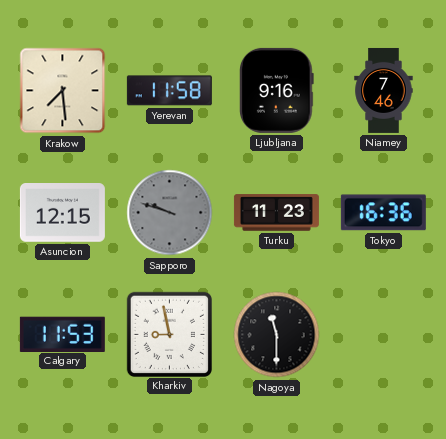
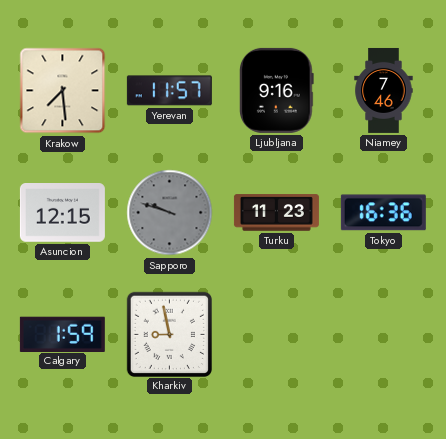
Yerevan: 11:58 -> 11:57
Calgary: 11:53 -> 1:59
Nagoya: 11:30 -> none
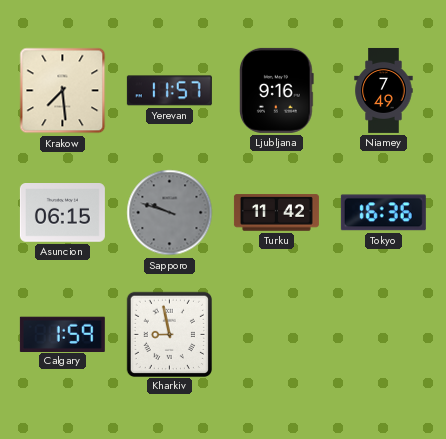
Niamey: 7:46 -> 7:49
Asuncion: 12:15 -> 06:15
Turku: 11:23 -> 11:42
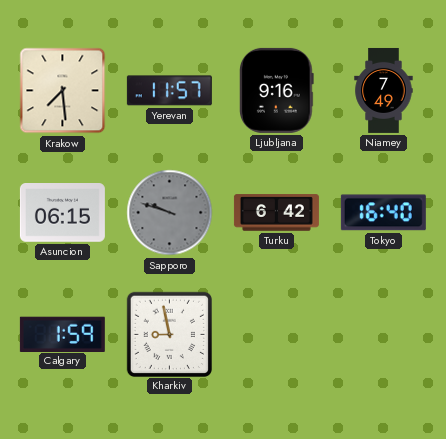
Turku: 11:42 -> 6:42
Tokyo: 16:36 -> 16:40
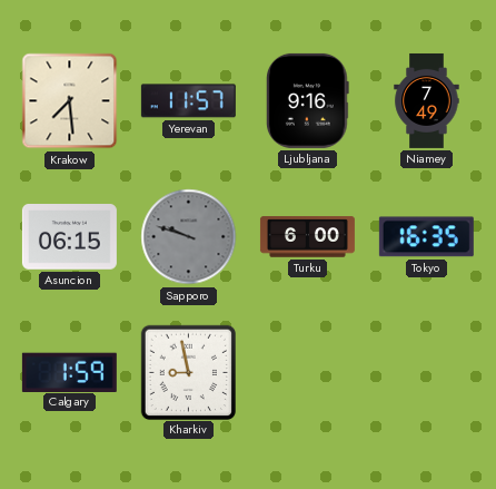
Turku: 6:42 -> 6:00
Tokyo: 16:40 -> 16:35
